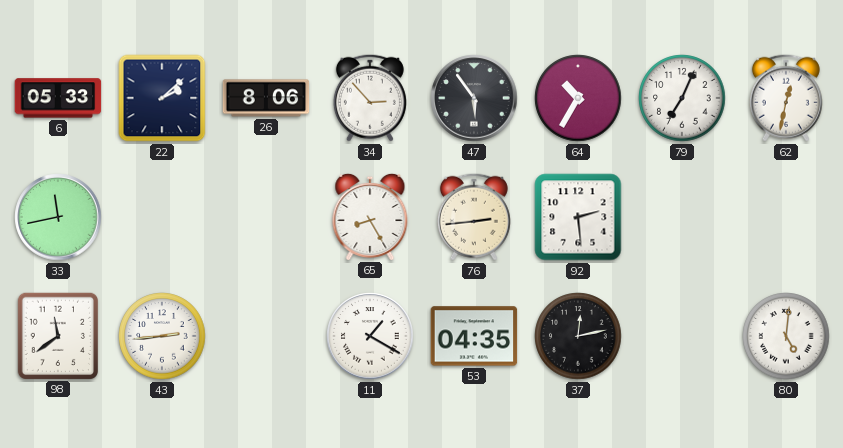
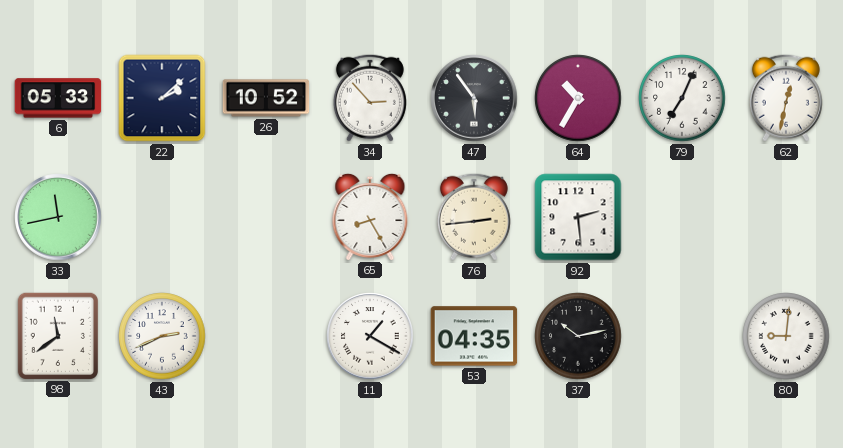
26: 8:06 -> 10:52
43: 2:44 -> 2:41
37: 12:13 -> 10:13
80: 5:01 -> 9:01
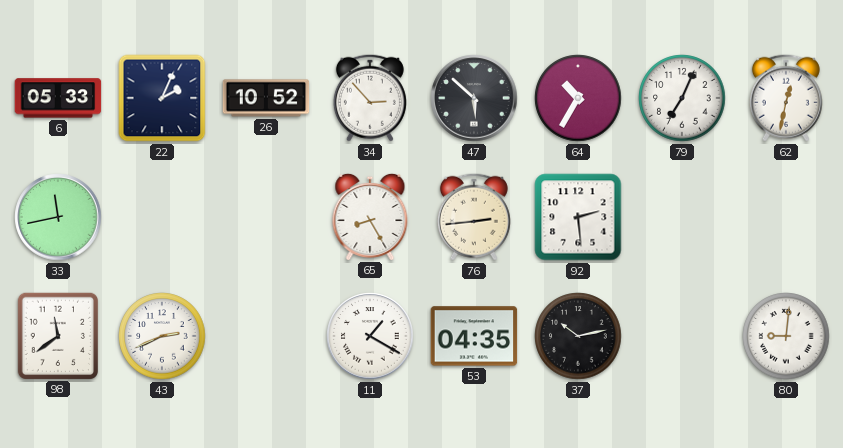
22: 2:08 -> 2:04
47: 5:54 -> 5:52
